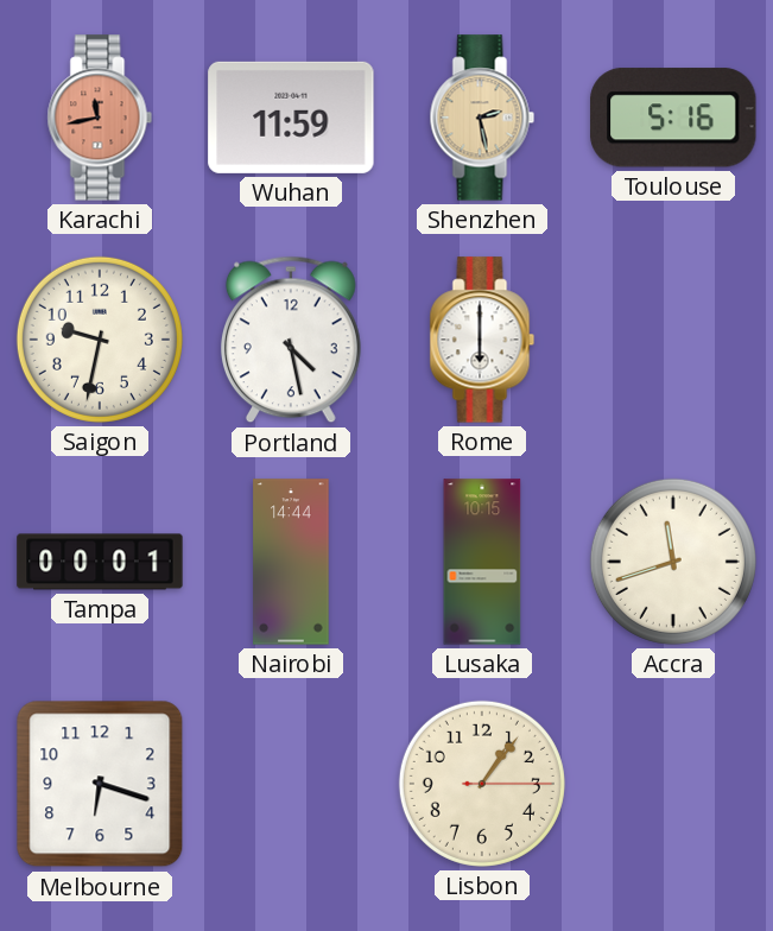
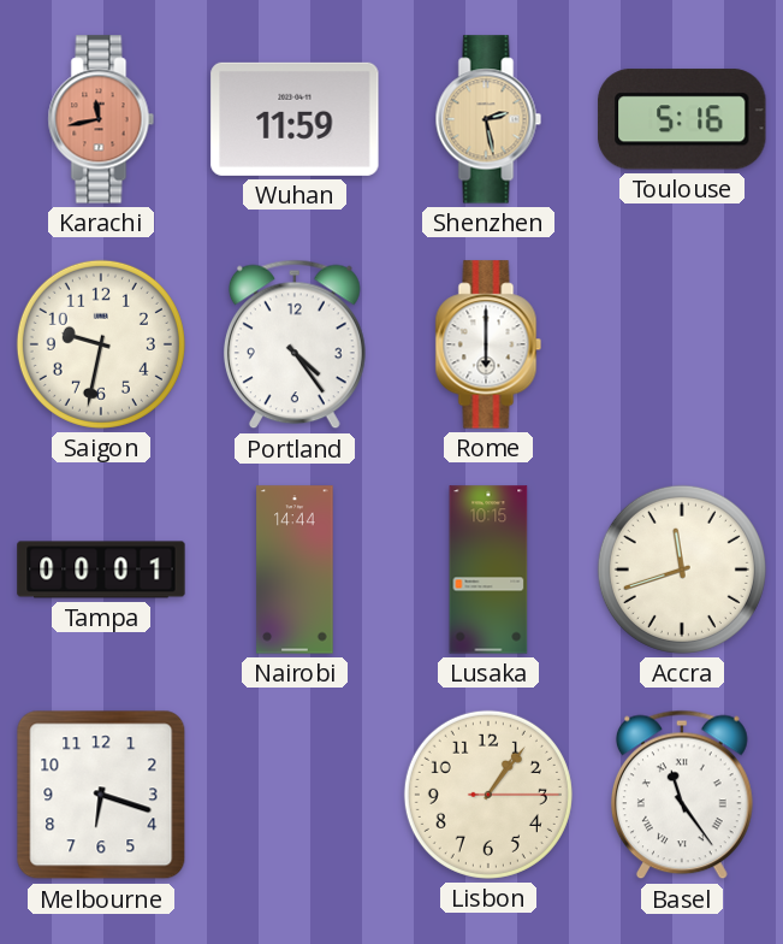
Portland: 4:28 -> 4:24
Basel: none -> 11:24
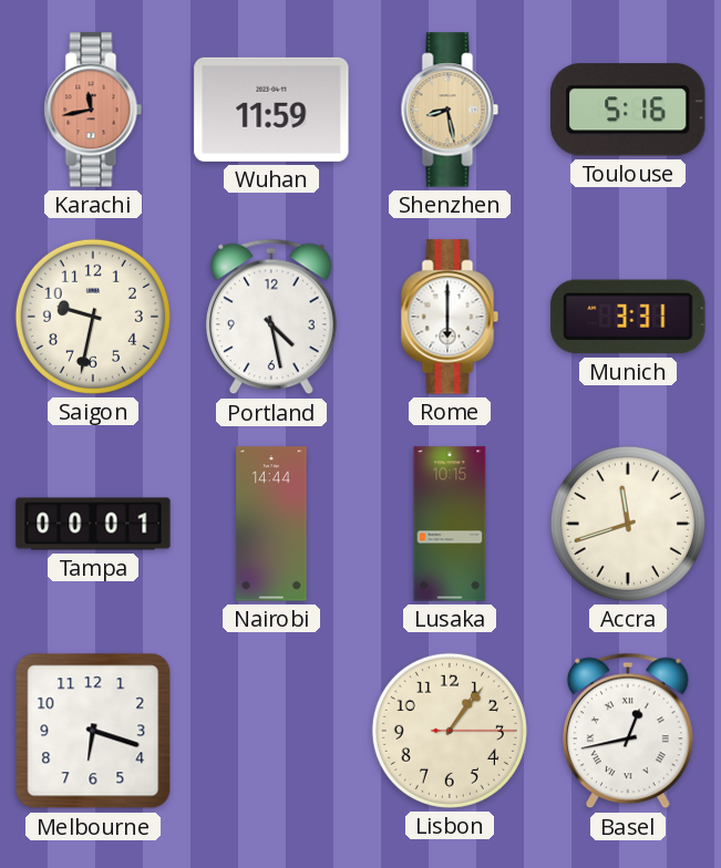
Shenzhen: 2:28 -> 8:28
Portland: 4:24 -> 4:28
Munich: none -> 3:31
Basel: 11:24 -> 12:43
